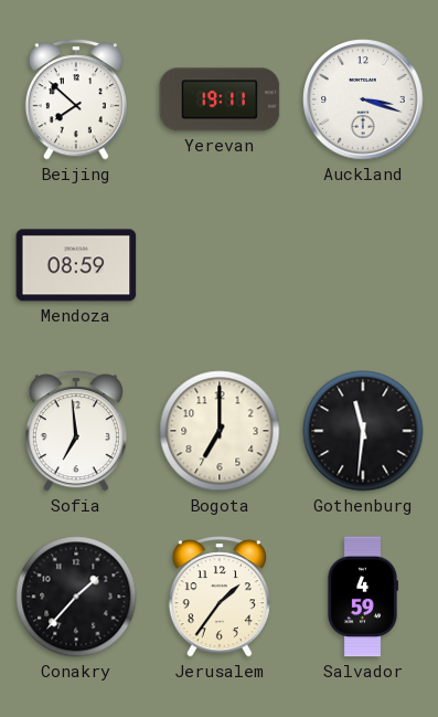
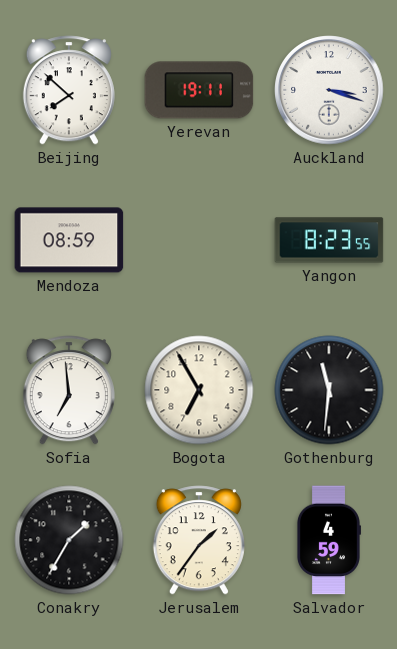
Yangon: none -> 8:23
Bogota: 7:00 -> 6:55
Conakry: 1:37 -> 1:35
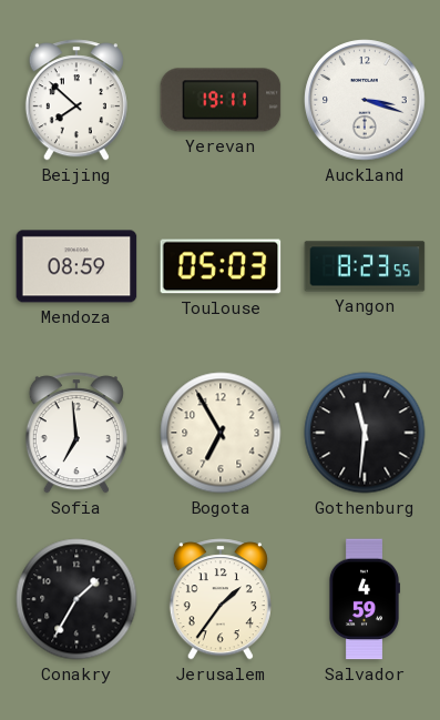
Toulouse: none -> 05:03
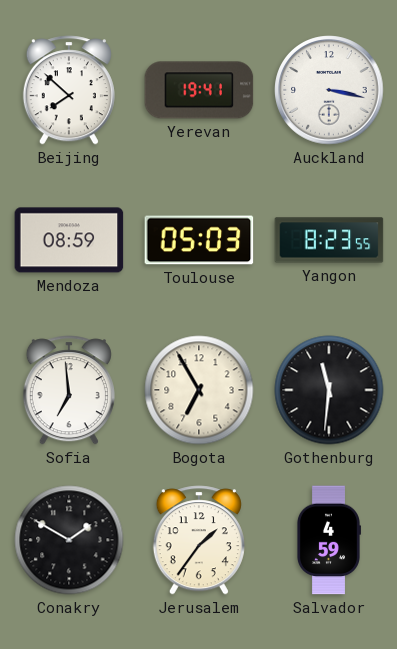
Yerevan: 19:11 -> 19:41
Auckland: 3:18 -> 3:17
Conakry: 1:35 -> 1:50
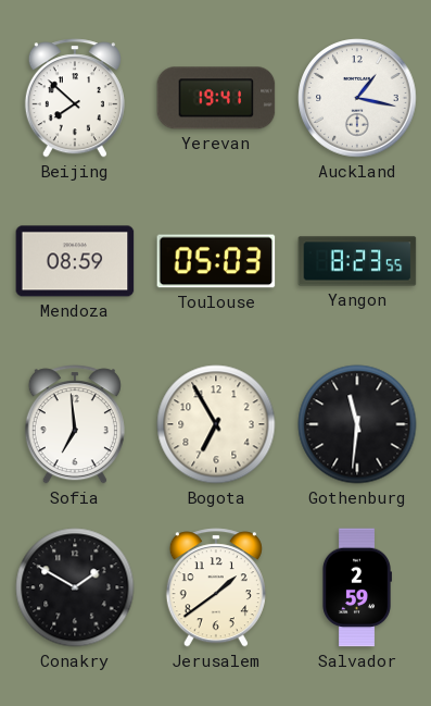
Auckland: 3:17 -> 1:17
Jerusalem: 1:36 -> 1:39
Salvador: 4:59 -> 2:59
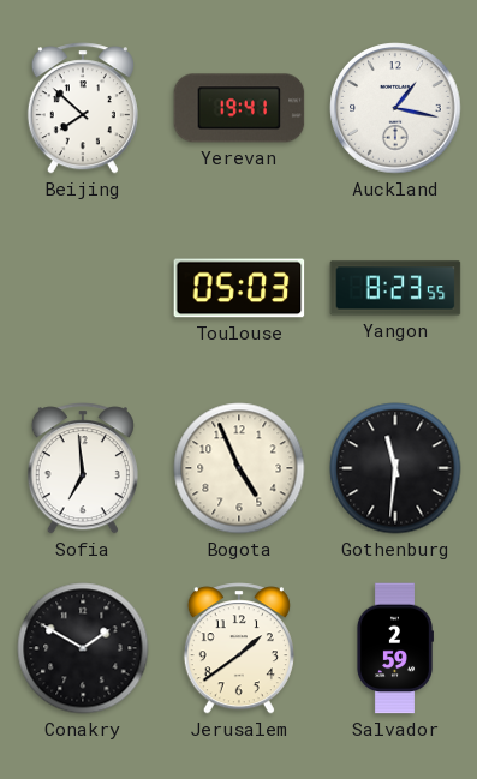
Mendoza: 08:59 -> none
Bogota: 6:55 -> 4:56
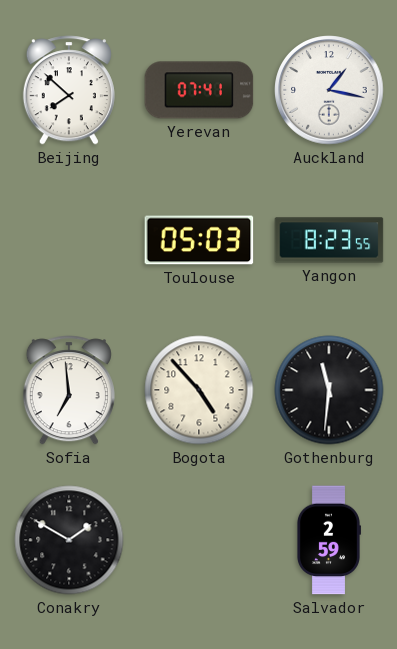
Yerevan: 19:41 -> 07:41
Bogota: 4:56 -> 4:53
Jerusalem: 1:39 -> none
